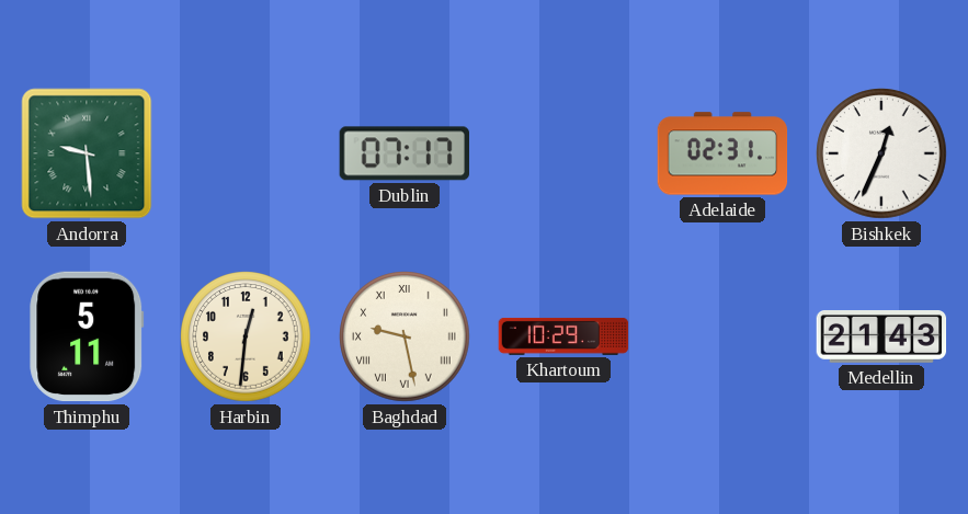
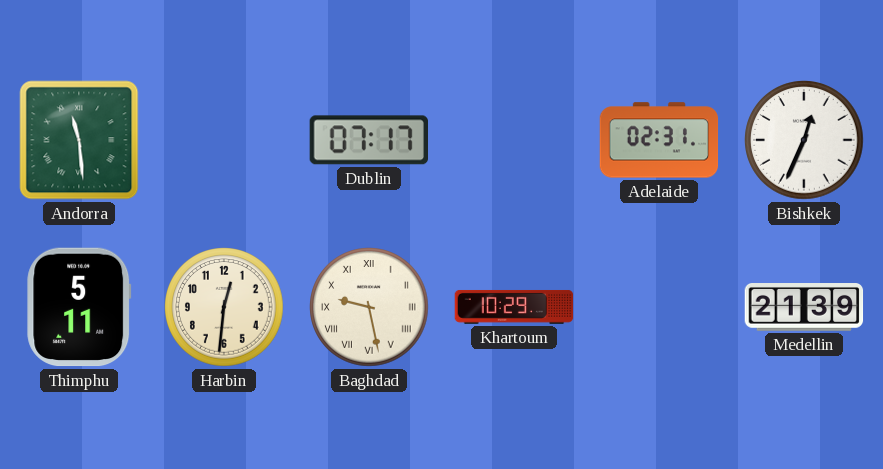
Andorra: 9:29 -> 11:29
Medellin: 21:43 -> 21:39
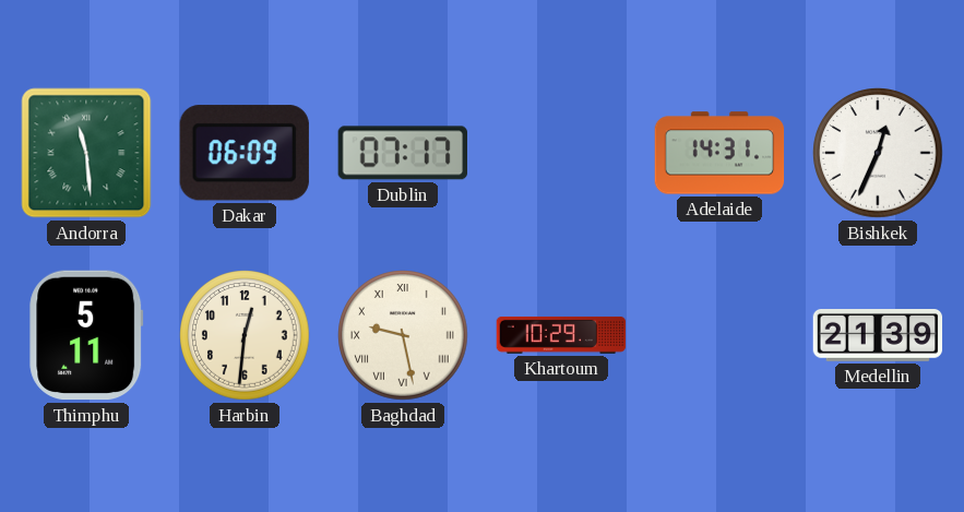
Dakar: none -> 06:09
Adelaide: 02:31 -> 14:31
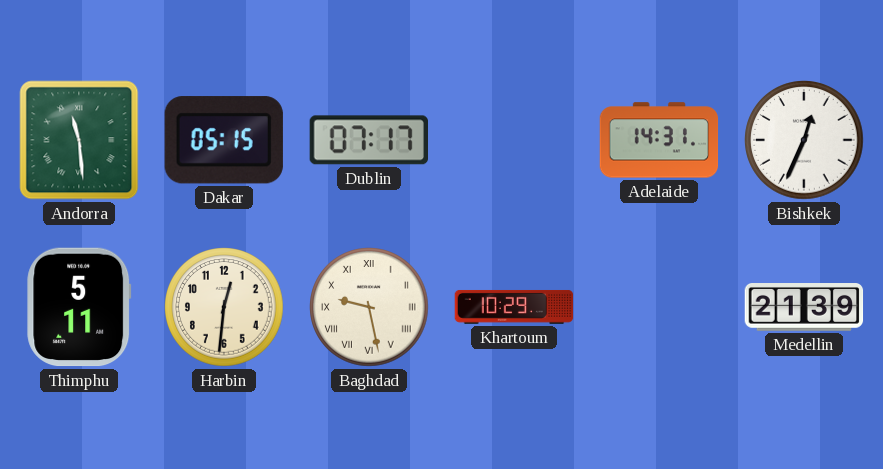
Dakar: 06:09 -> 05:15
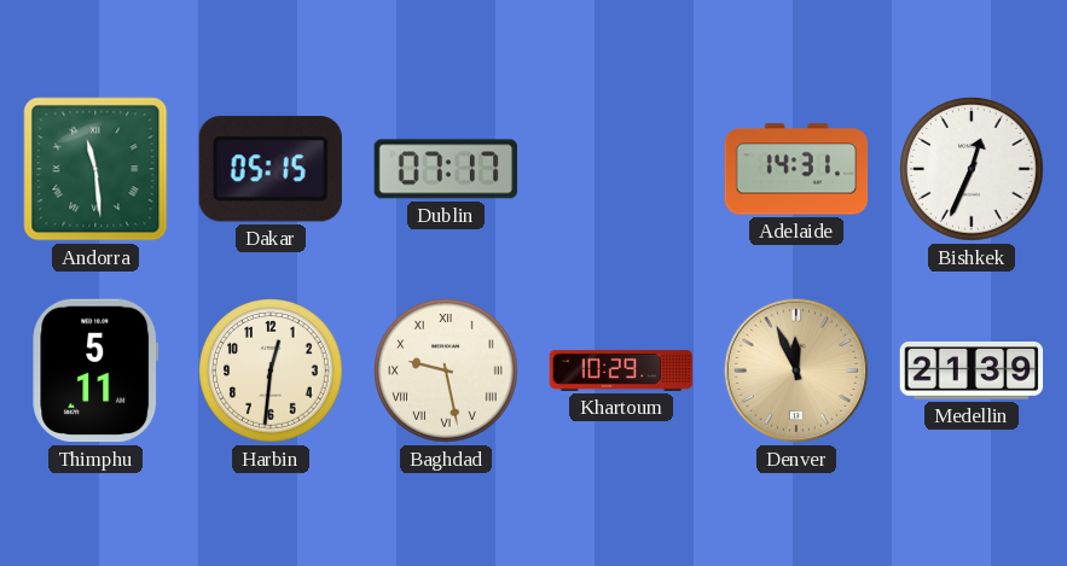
Denver: none -> 11:56
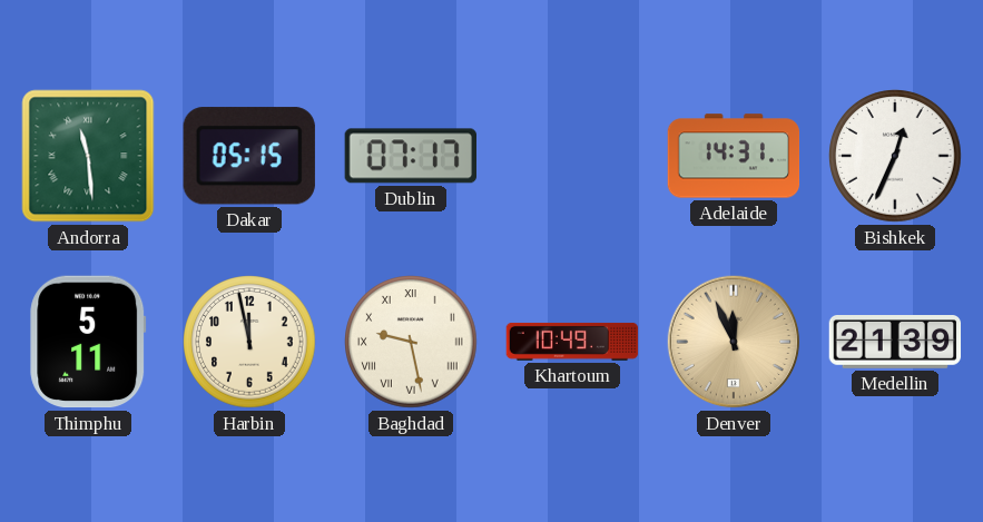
Harbin: 12:31 -> 11:58
Khartoum: 10:29 -> 10:49
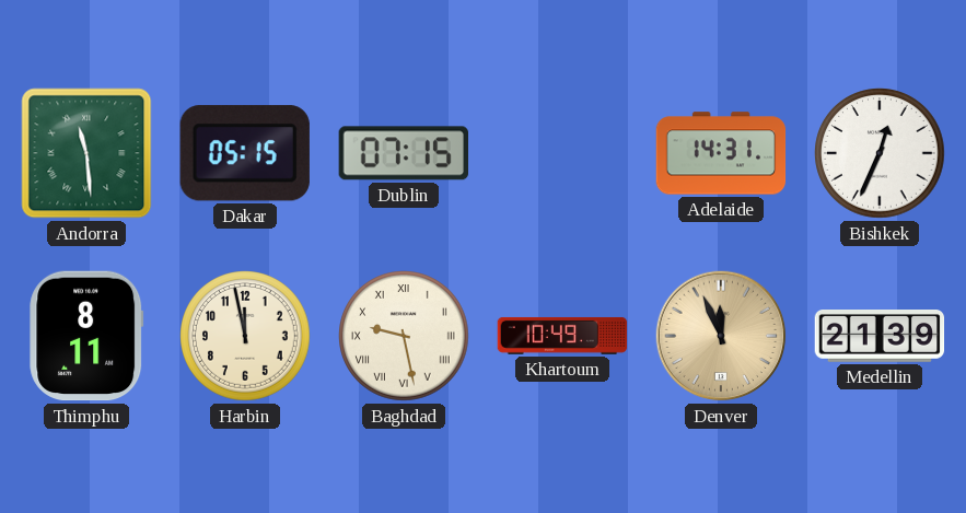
Dublin: 07:17 -> 07:15
Thimphu: 5:11 -> 8:11
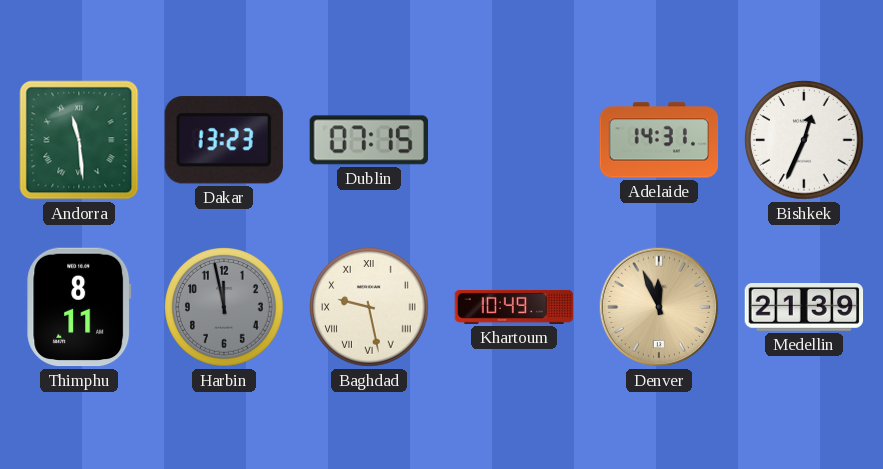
Dakar: 05:15 -> 13:23
Harbin dial: cream -> grey
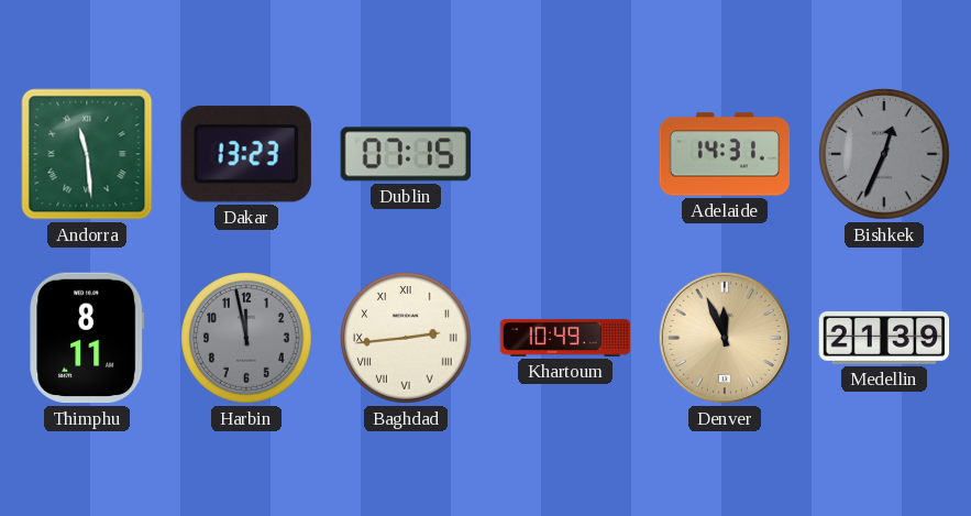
Bishkek dial: white -> grey
Baghdad: 9:28 -> 2:44
